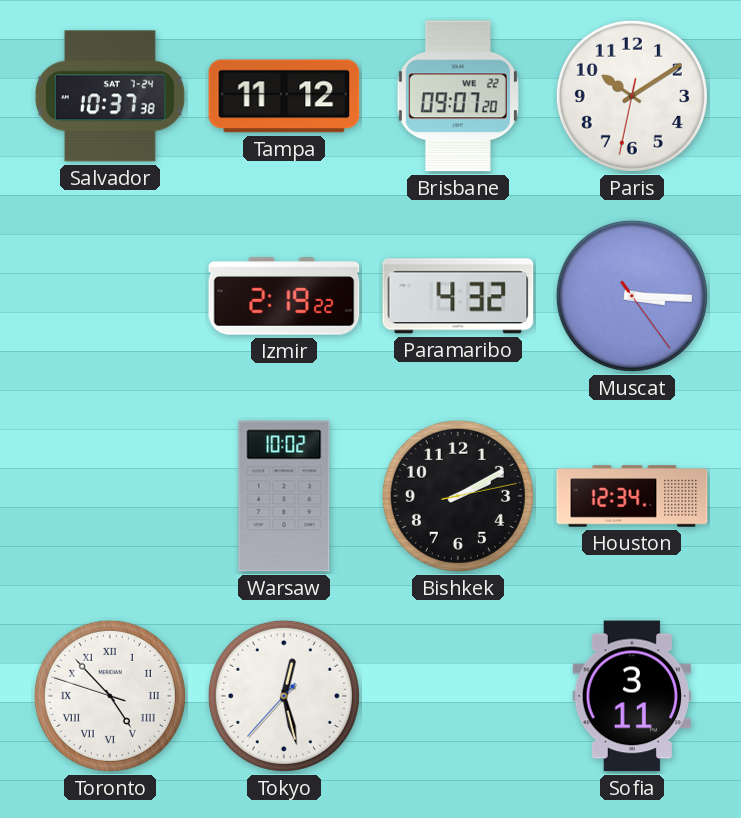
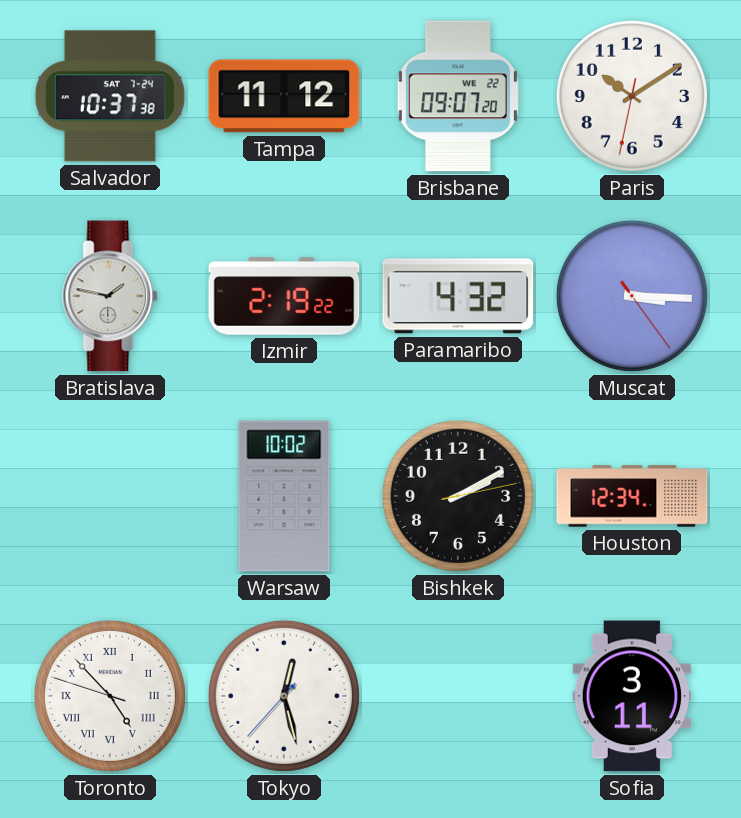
Bratislava: none -> 1:47
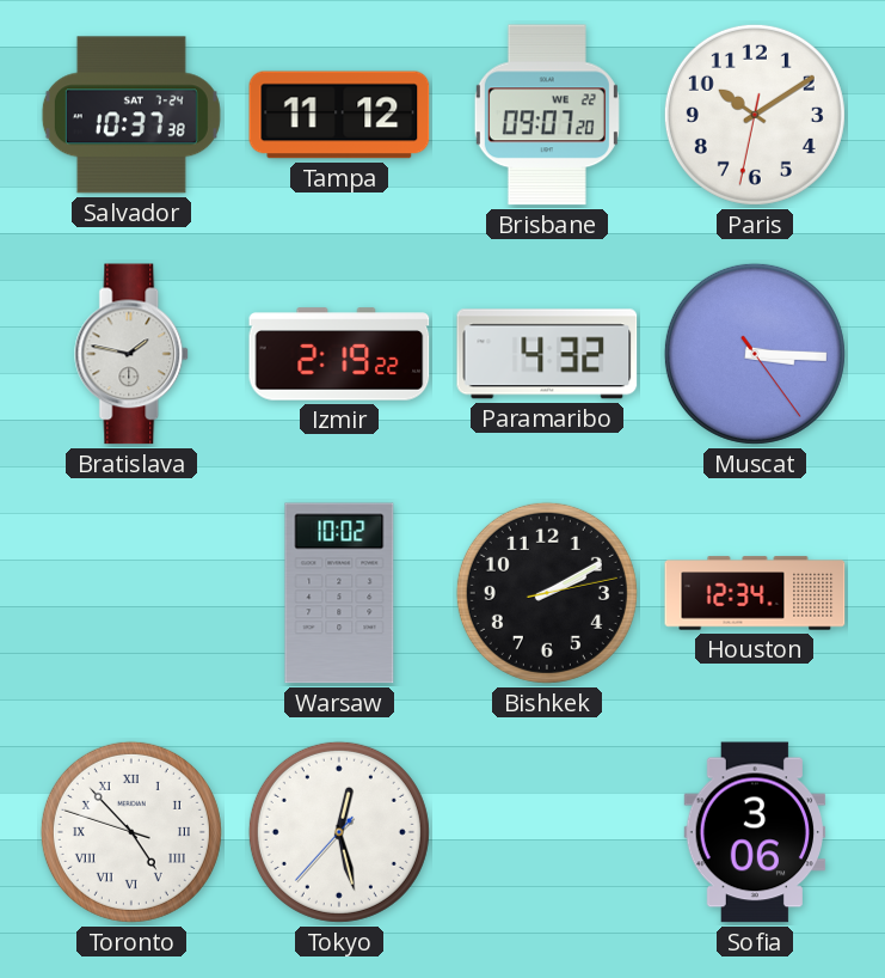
Sofia: 3:11 -> 3:06
